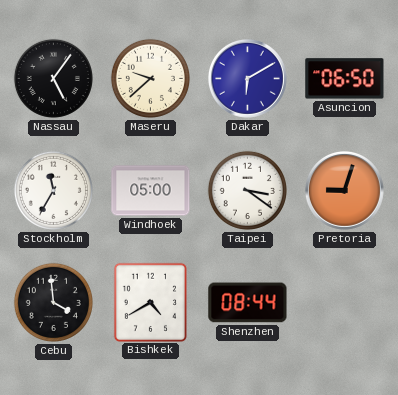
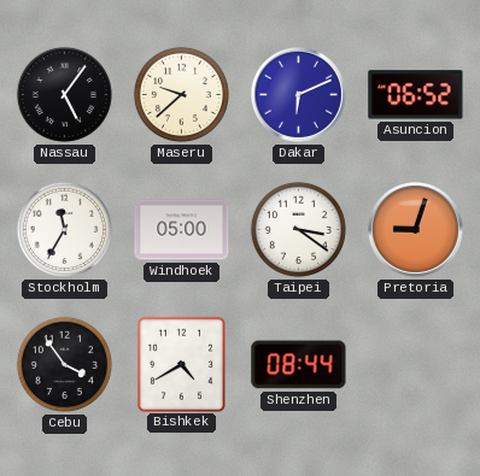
Dakar: 6:10 -> 6:11
Asuncion: 06:50 -> 06:52
Cebu: 3:59 -> 3:54
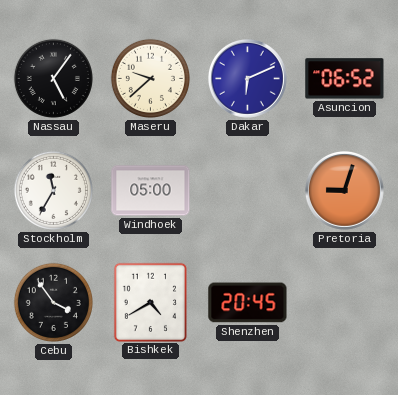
Taipei: 3:21 -> none
Shenzhen: 08:44 -> 20:45
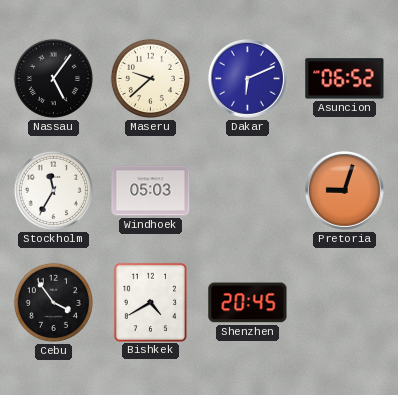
Windhoek: 05:00 -> 05:03
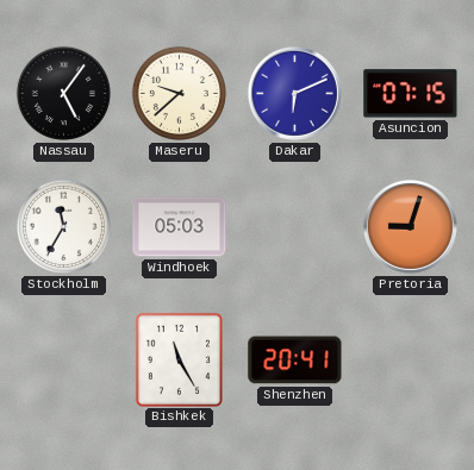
Asuncion: 06:52 -> 07:15
Cebu: 3:54 -> none
Bishkek: 4:40 -> 11:25
Shenzhen: 20:45 -> 20:41
